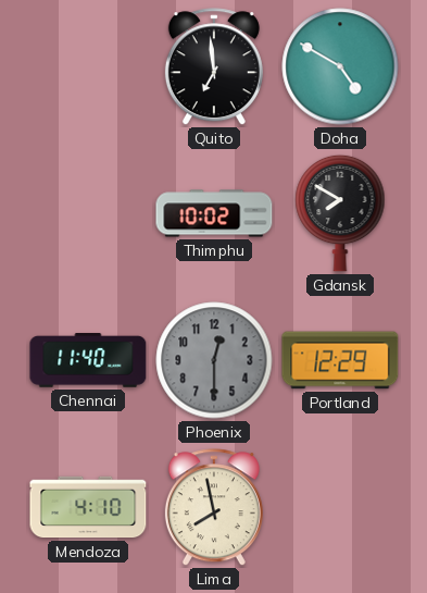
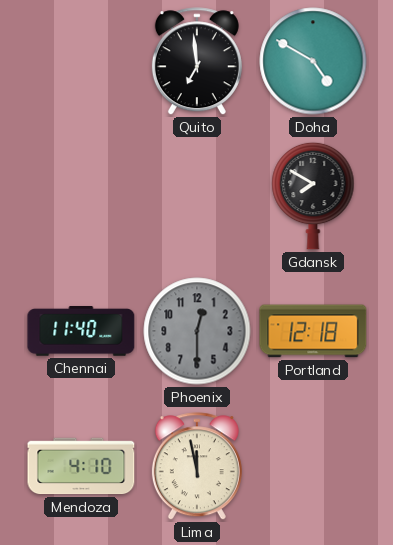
Thimphu: 10:02 -> none
Portland: 12:29 -> 12:18
Lima: 7:58 -> 11:58
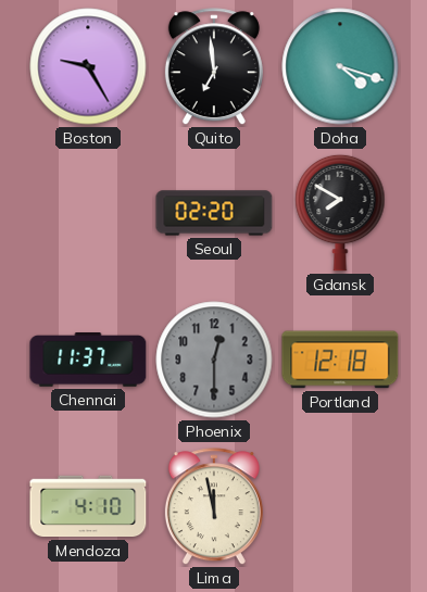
Boston: none -> 9:25
Doha: 4:50 -> 4:18
Seoul: none -> 02:20
Chennai: 11:40 -> 11:37
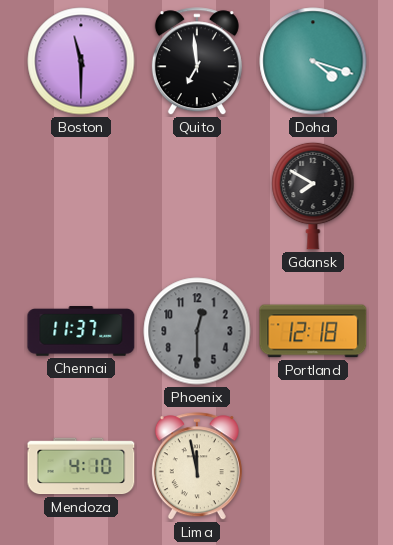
Boston: 9:25 -> 11:30
Seoul: 02:20 -> none
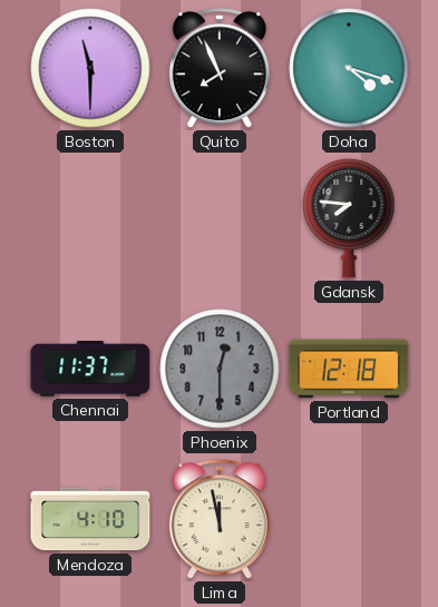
Quito: 6:59 -> 7:56
Gdansk: 7:50 -> 7:46
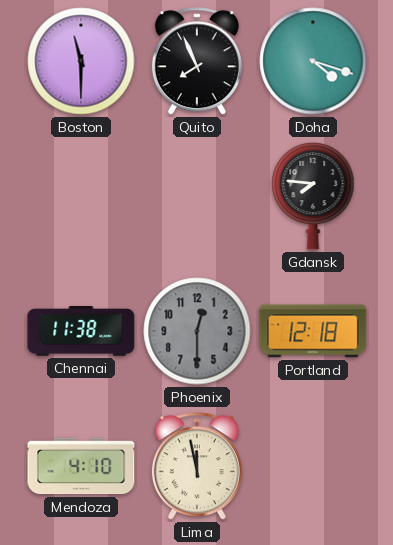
Chennai: 11:37 -> 11:38
